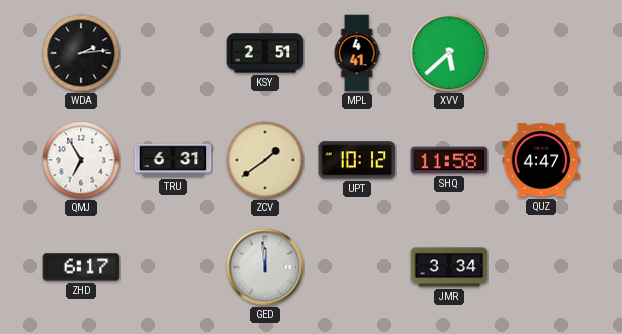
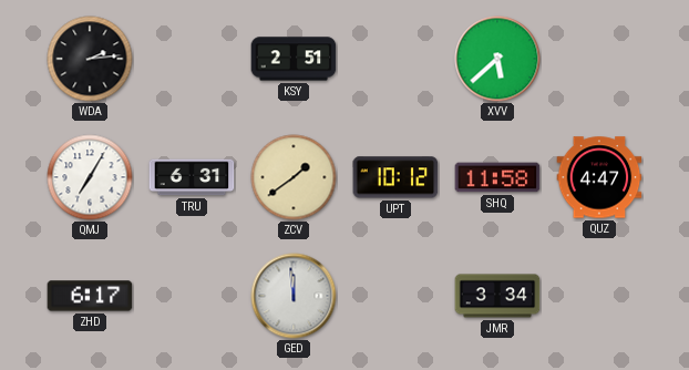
MPL: 4:41 -> none
QMJ: 6:55 -> 7:05
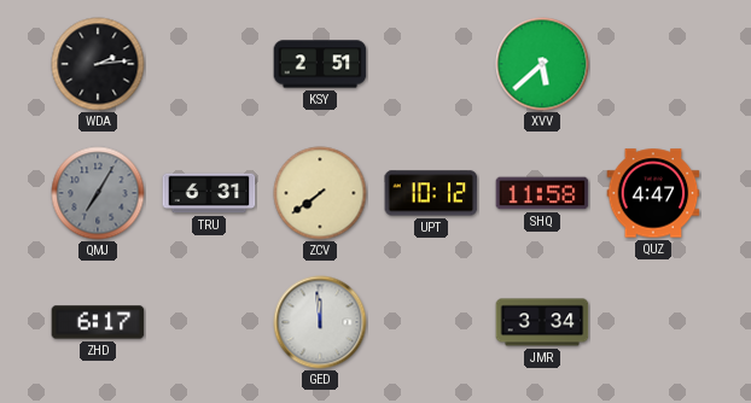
QMJ dial: white -> grey
ZCV: 1:39 -> 7:39
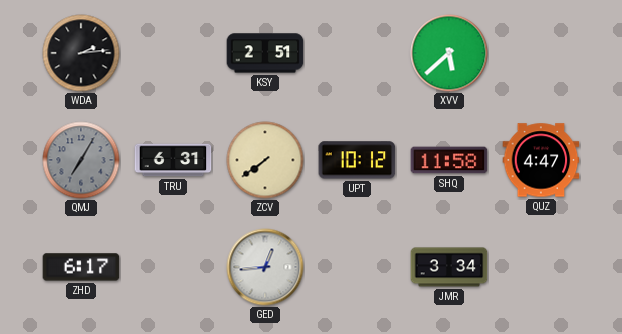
GED: 11:59 -> 12:44
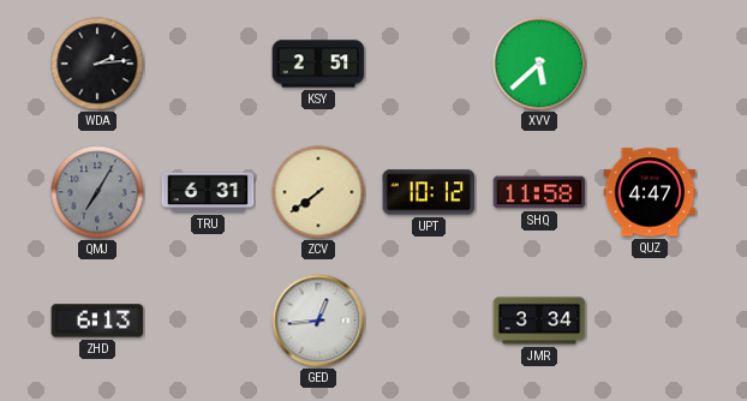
ZHD: 6:17 -> 6:13
